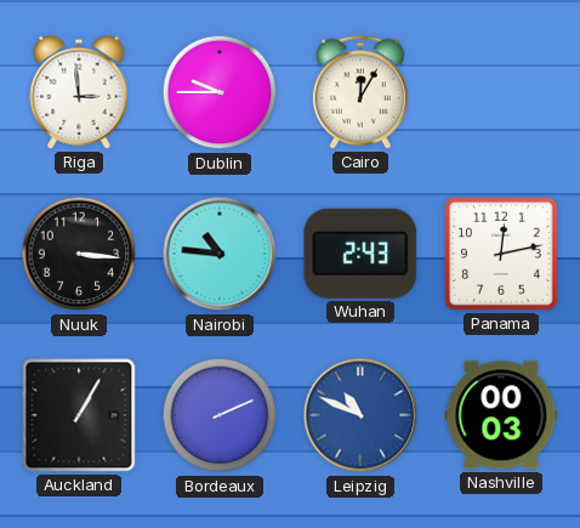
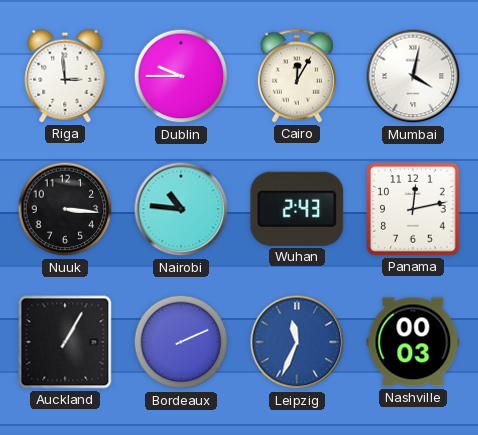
Mumbai: none -> 4:02
Leipzig: 10:49 -> 11:34
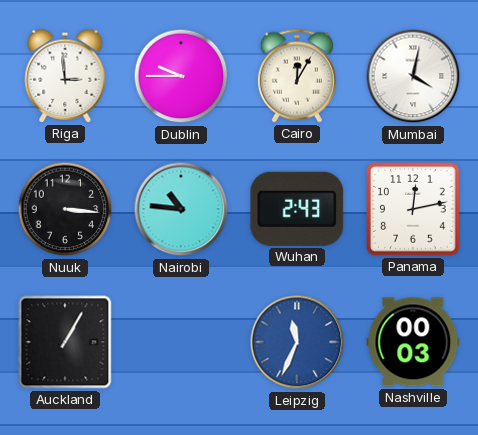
Bordeaux: 2:11 -> none
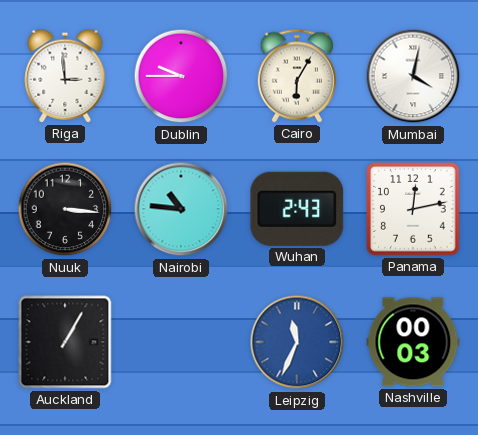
Cairo: 12:05 -> 6:05
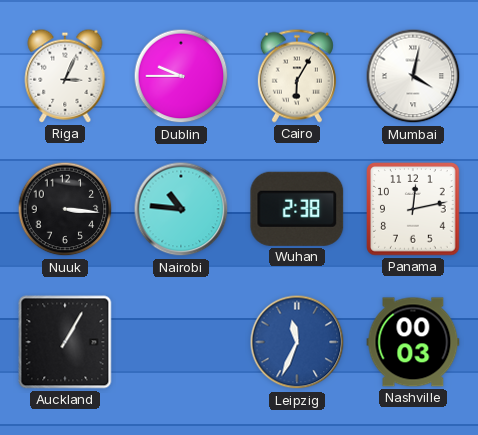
Riga: 2:59 -> 3:04
Wuhan: 2:43 -> 2:38
